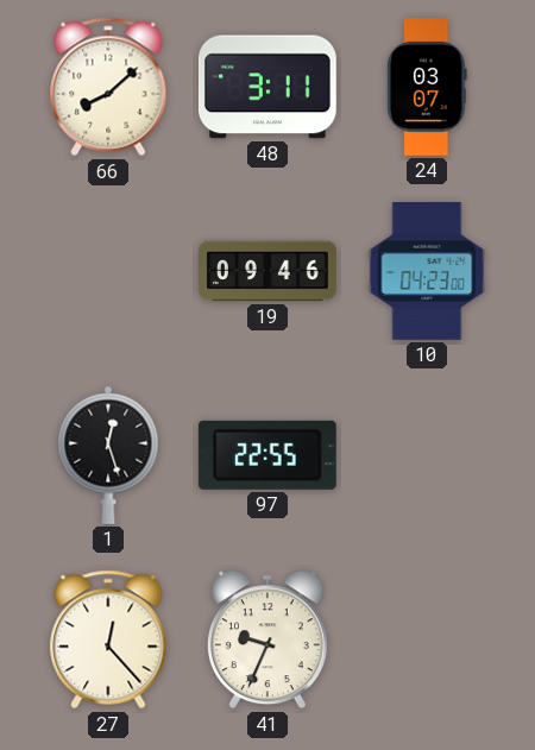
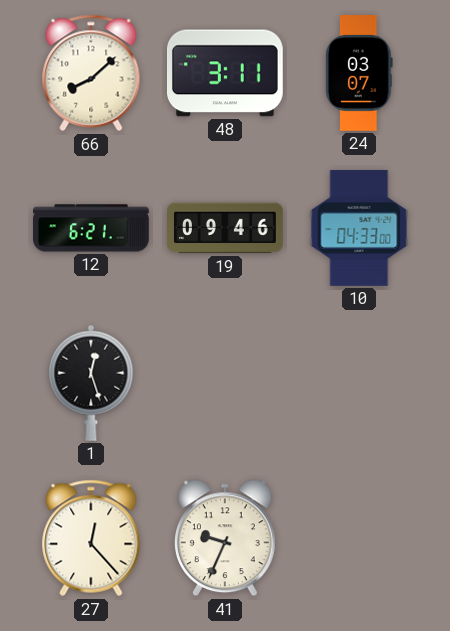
12: none -> 6:21
10: 04:23 -> 04:33
97: 22:55 -> none
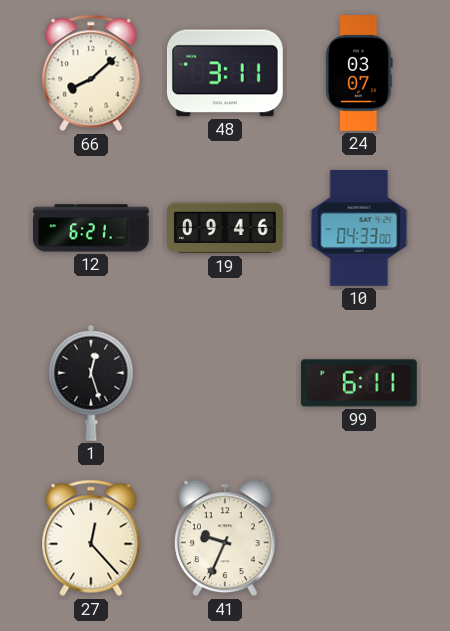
99: none -> 6:11
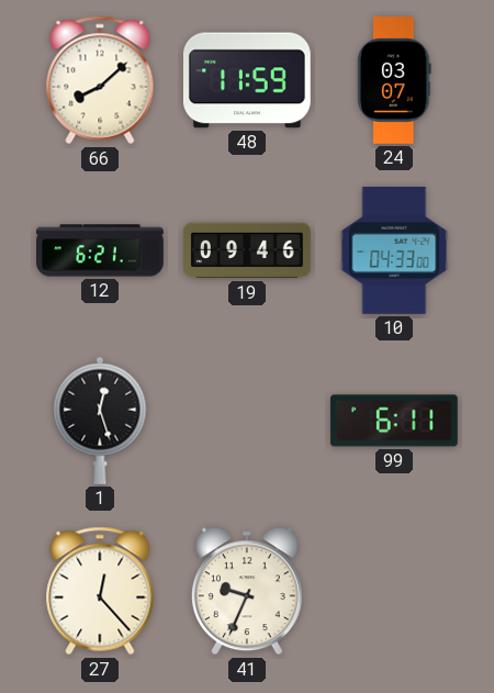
48: 3:11 -> 11:59
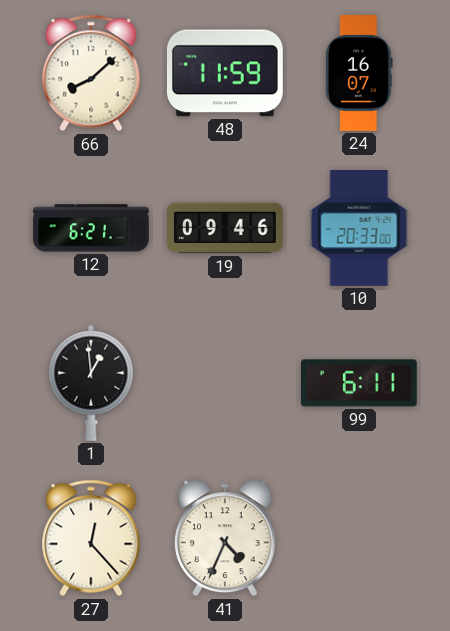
24: 03:07 -> 16:07
10: 04:33 -> 20:33
1: 12:27 -> 12:59
41: 9:34 -> 4:34
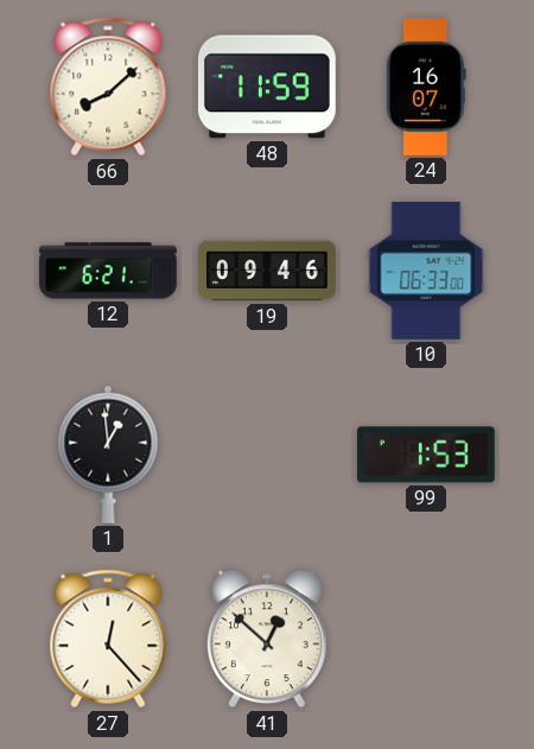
10: 20:33 -> 06:33
99: 6:11 -> 1:53
41: 4:34 -> 12:52
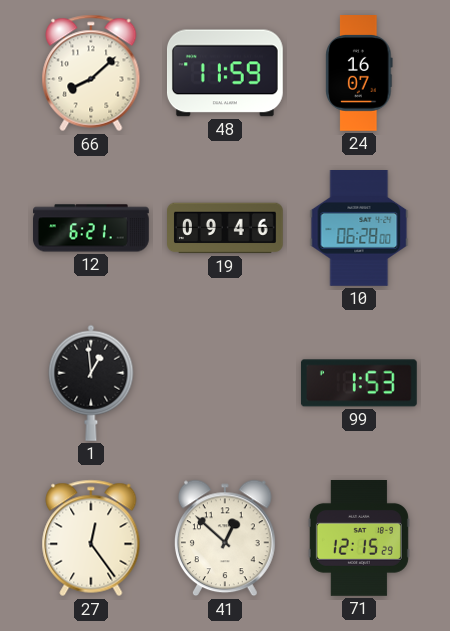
10: 06:33 -> 06:28
27: 12:23 -> 12:24
71: none -> 12:15
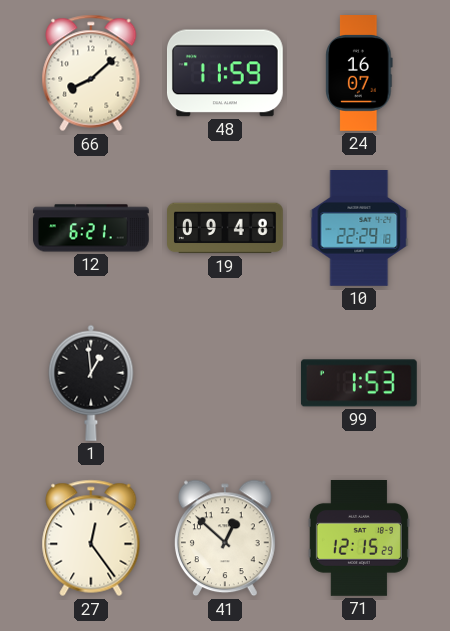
19: 09:46 -> 09:48
10: 06:28 -> 22:29
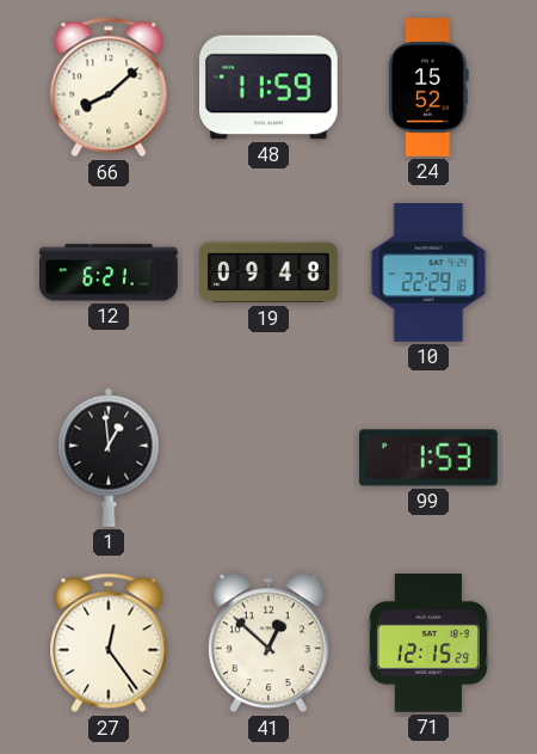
24: 16:07 -> 15:52
